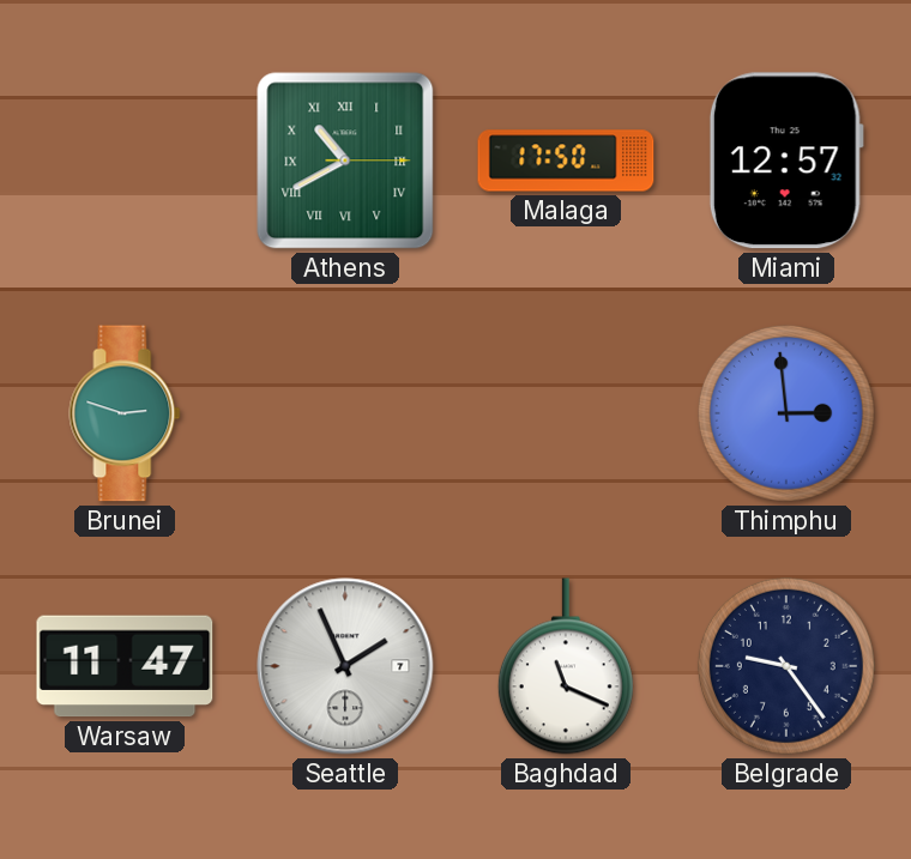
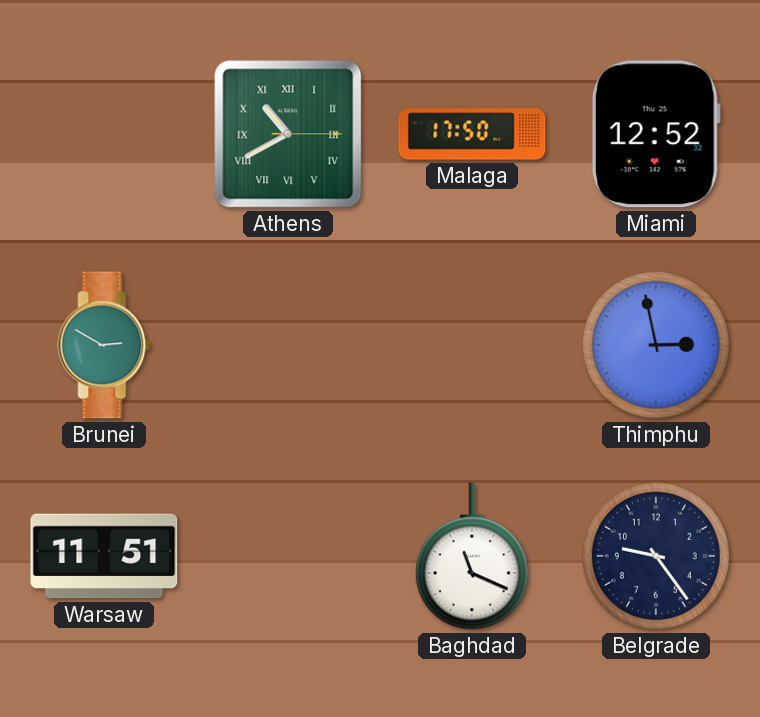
Miami: 12:57 -> 12:52
Brunei: 2:48 -> 2:50
Thimphu: 2:59 -> 2:58
Warsaw: 11:47 -> 11:51
Seattle: 1:56 -> none
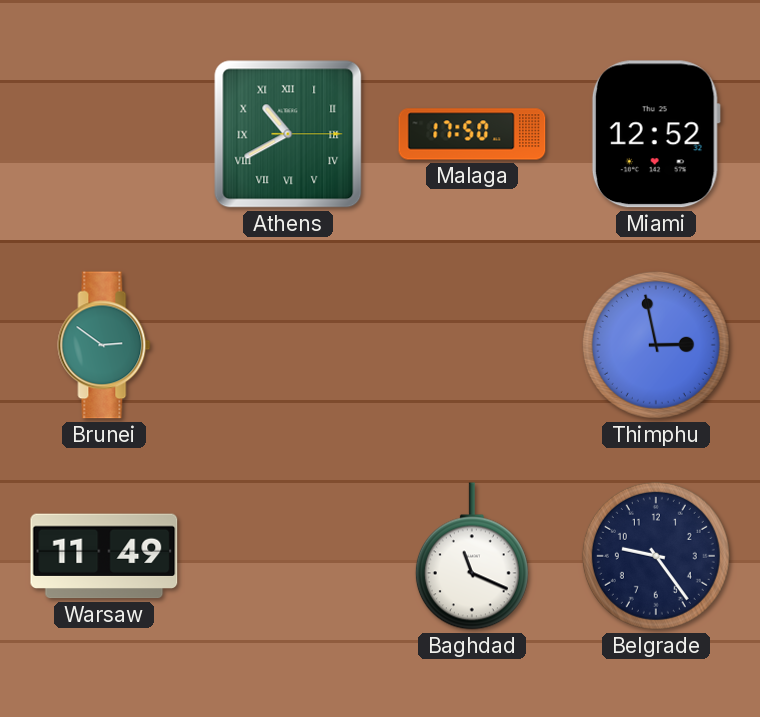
Brunei: 2:50 -> 2:51
Warsaw: 11:51 -> 11:49
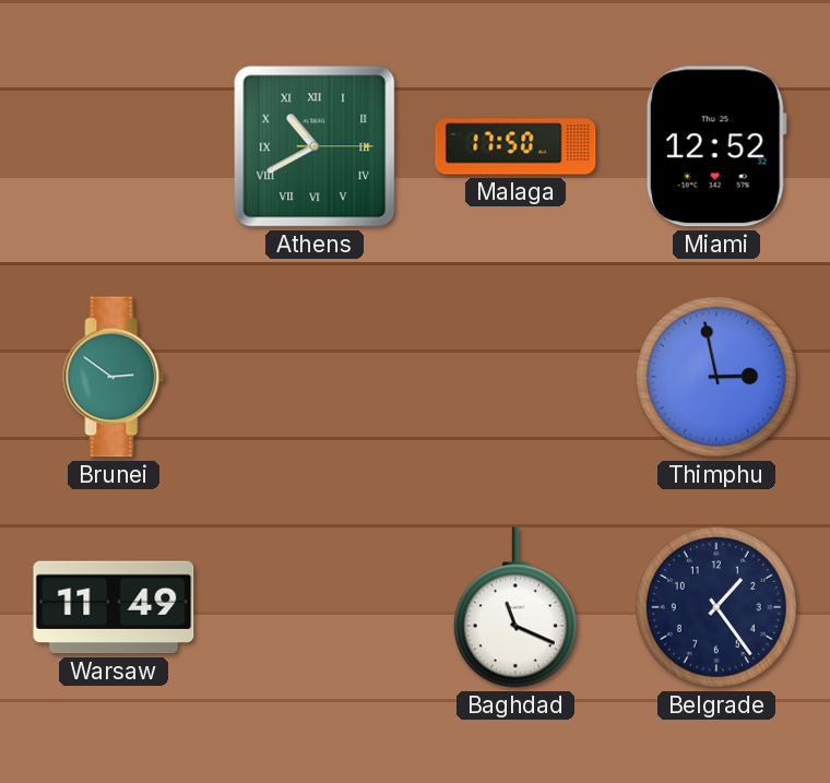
Belgrade: 9:24 -> 1:24
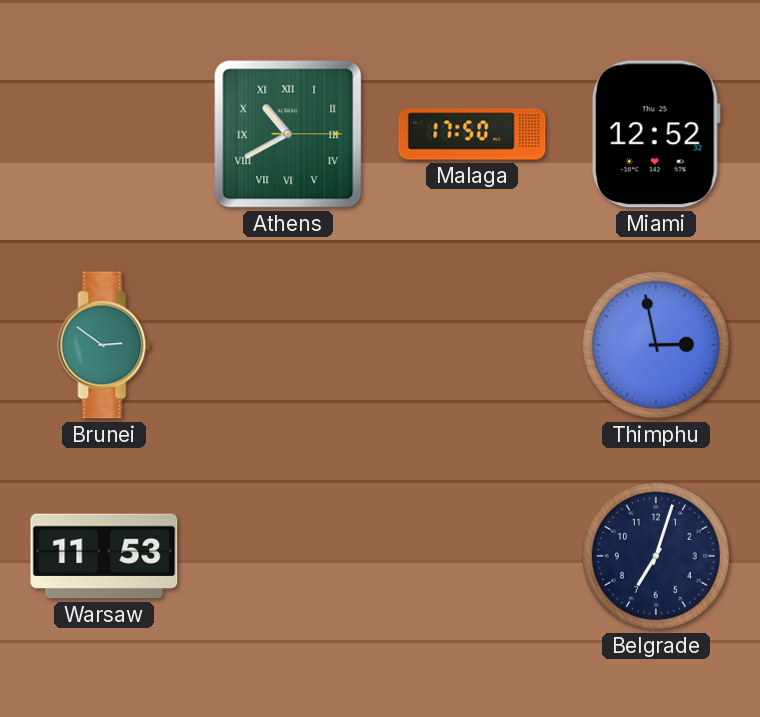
Warsaw: 11:49 -> 11:53
Baghdad: 11:19 -> none
Belgrade: 1:24 -> 7:03
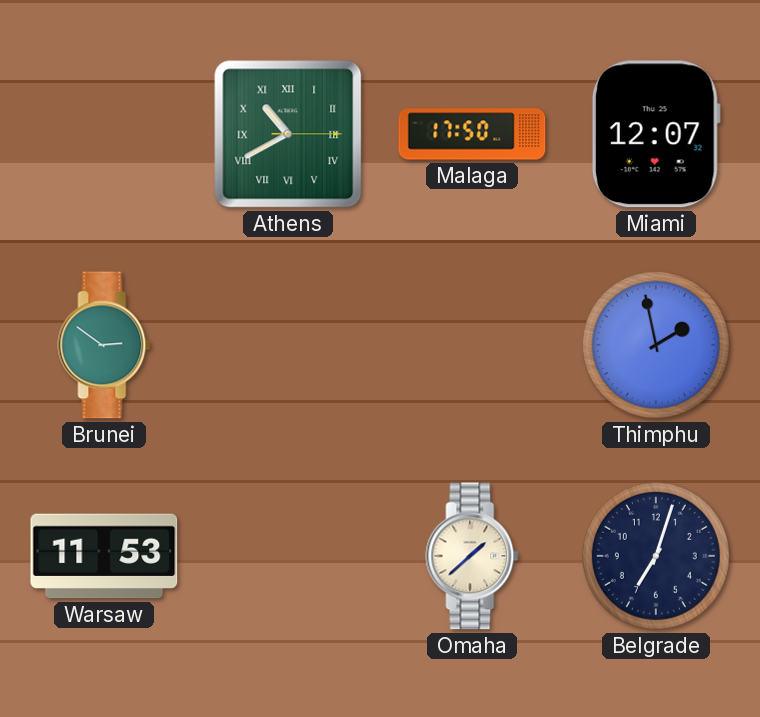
Miami: 12:52 -> 12:07
Thimphu: 2:58 -> 1:58
Omaha: none -> 1:38
